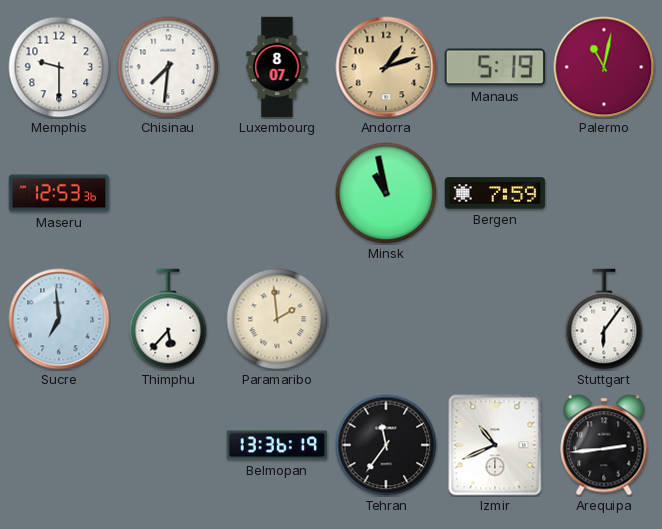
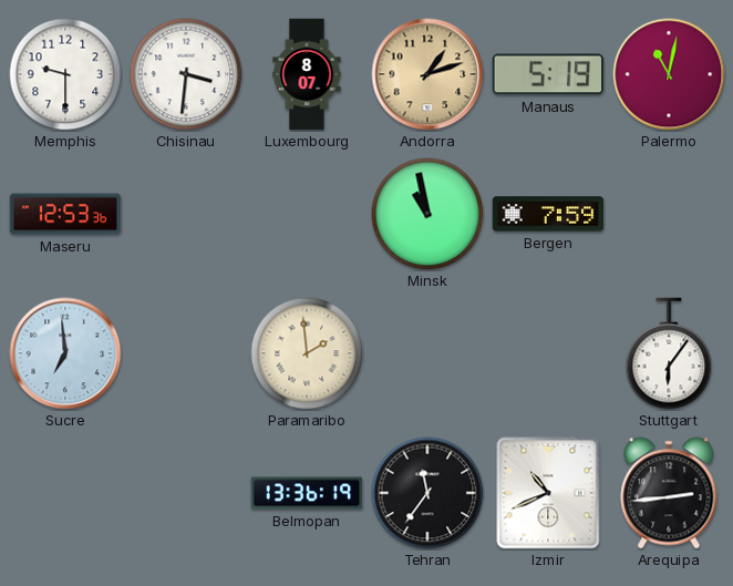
Chisinau: 7:31 -> 3:31
Thimphu: 5:37 -> none
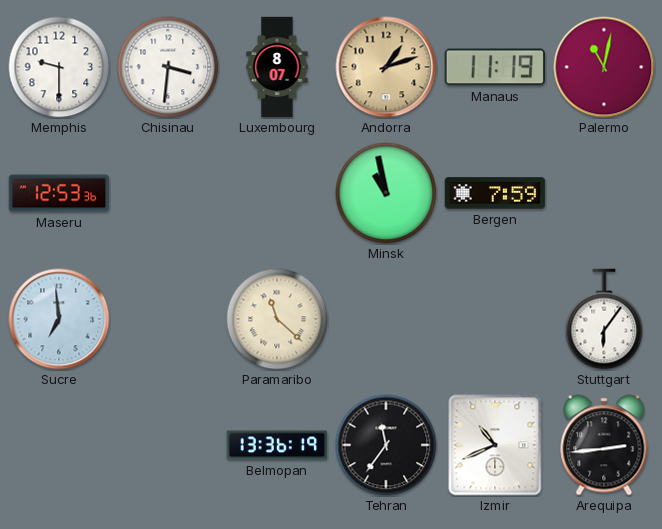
Manaus: 5:19 -> 11:19
Paramaribo: 1:59 -> 11:22
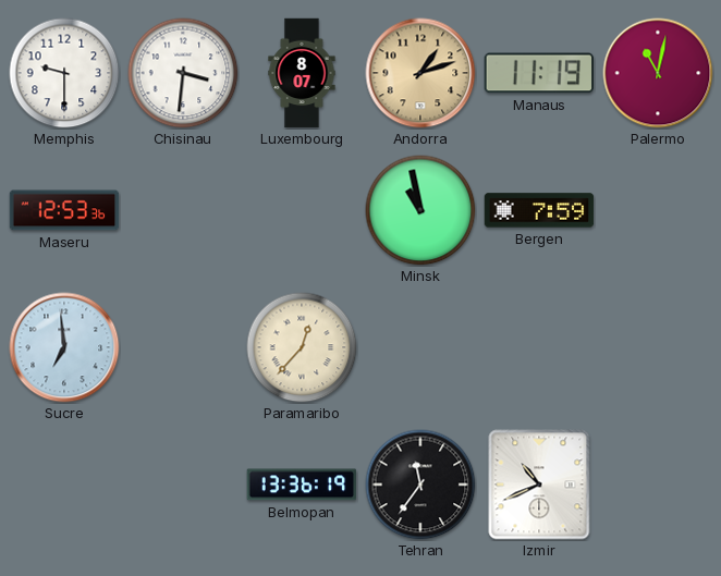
Paramaribo: 11:22 -> 12:37
Stuttgart: 6:06 -> none
Arequipa: 2:44 -> none
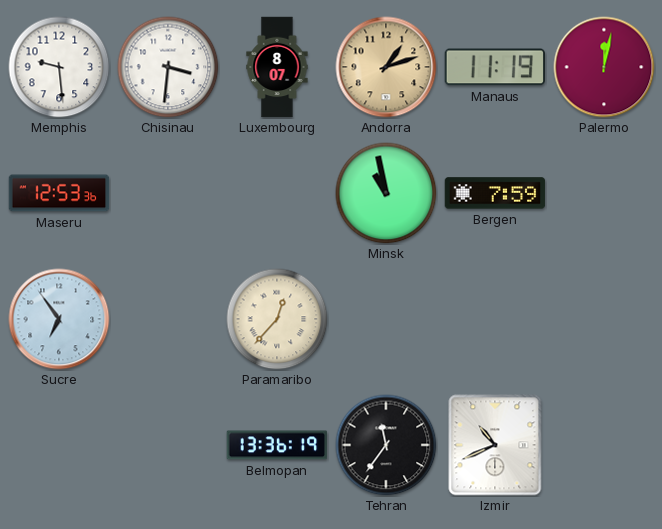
Memphis: 9:30 -> 9:29
Palermo: 11:02 -> 12:02
Sucre: 6:59 -> 6:54
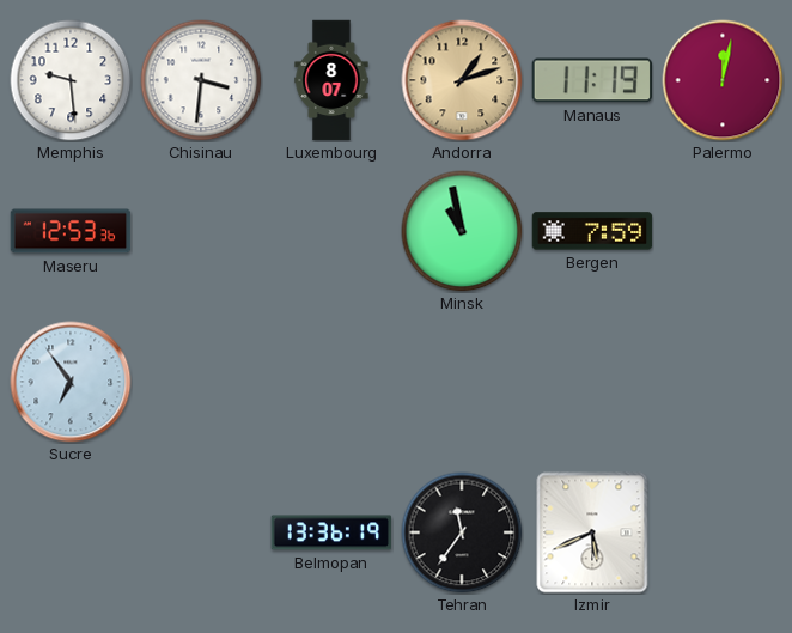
Paramaribo: 12:37 -> none
Izmir: 10:41 -> 5:41
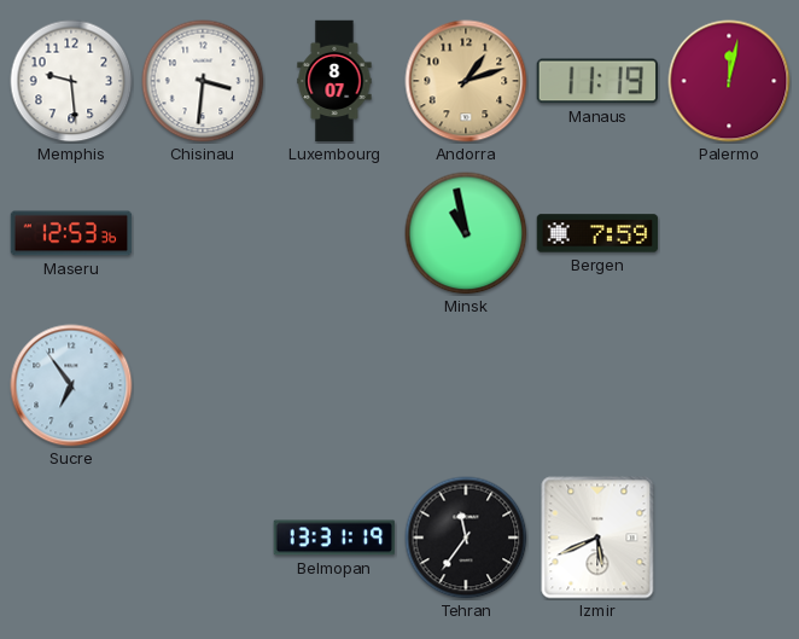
Belmopan: 13:36 -> 13:31
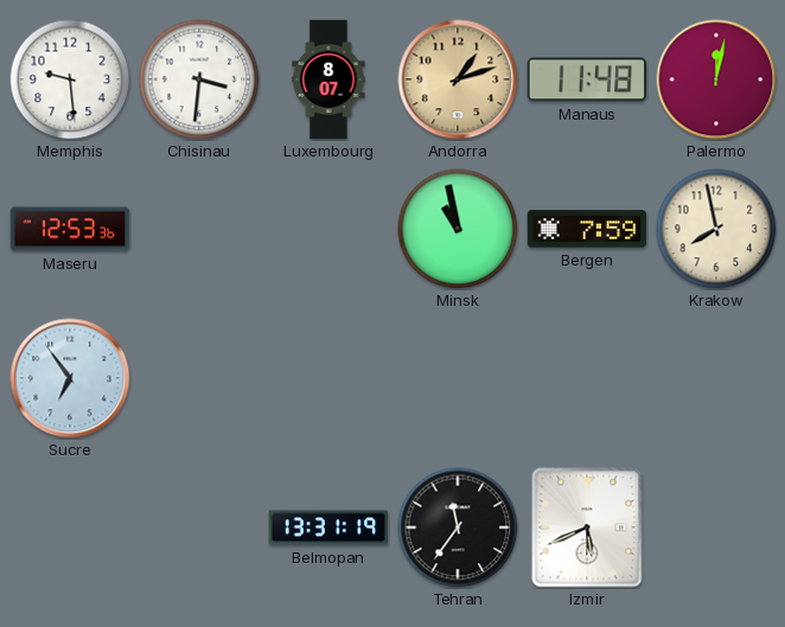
Manaus: 11:19 -> 11:48
Krakow: none -> 7:58
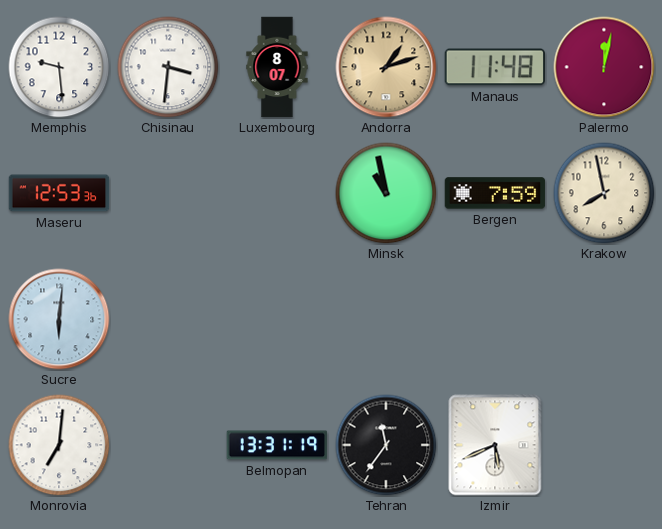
Sucre: 6:54 -> 6:01
Monrovia: none -> 7:01
